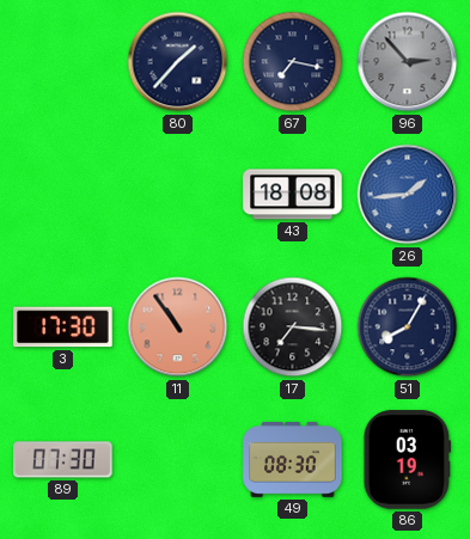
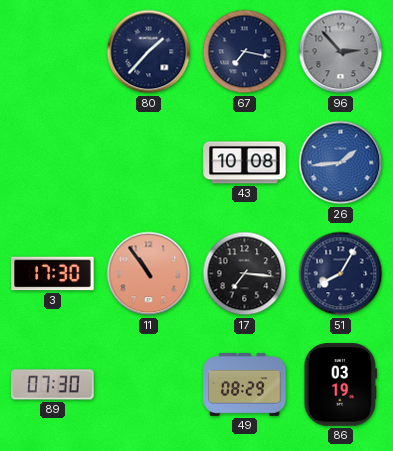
43: 18:08 -> 10:08
49: 08:30 -> 08:29
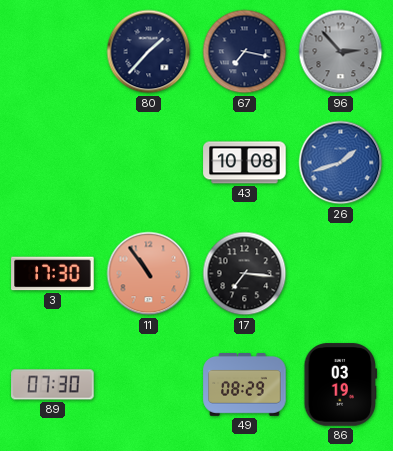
26: 1:44 -> 1:42
51: 8:05 -> none
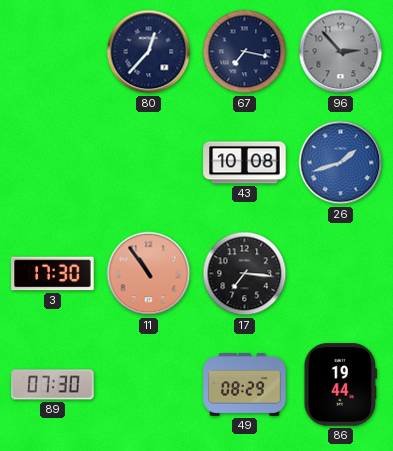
80: 1:37 -> 12:37
86: 03:19 -> 19:44
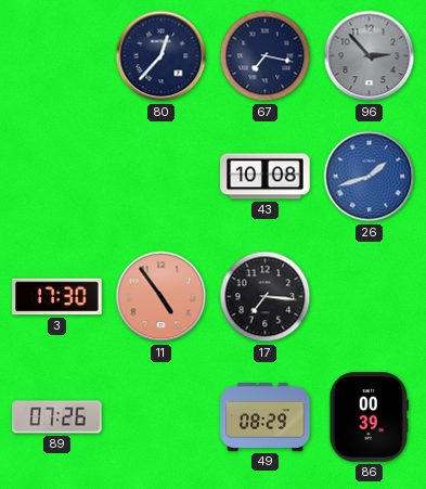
11: 10:54 -> 4:54
89: 07:30 -> 07:26
86: 19:44 -> 00:39
